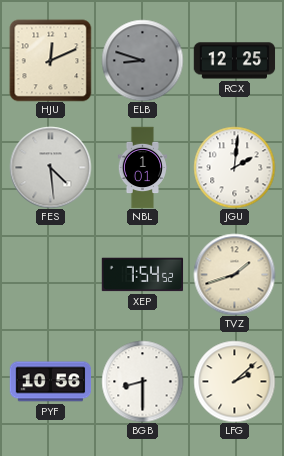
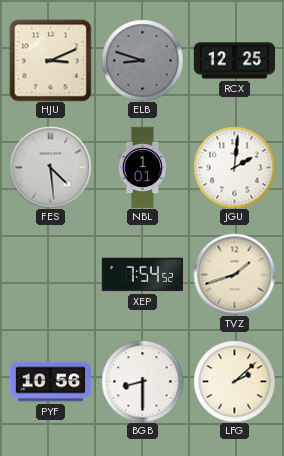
HJU: 12:11 -> 3:11
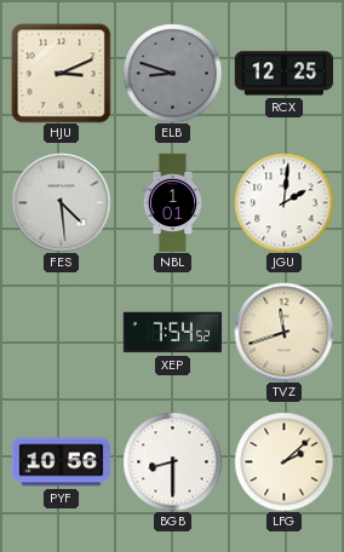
TVZ: 1:42 -> 11:42
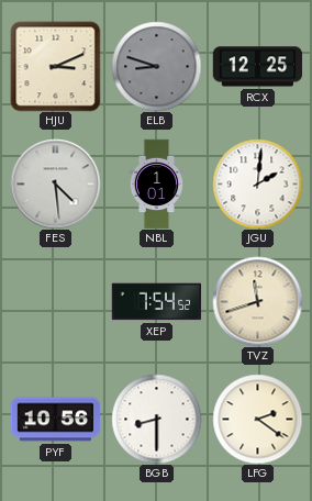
LFG: 2:08 -> 2:21
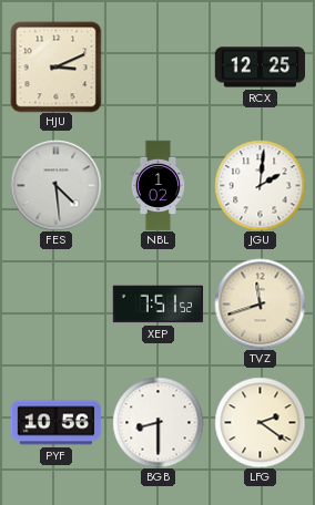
ELB: 8:48 -> none
NBL: 1:01 -> 1:02
XEP: 7:54 -> 7:51
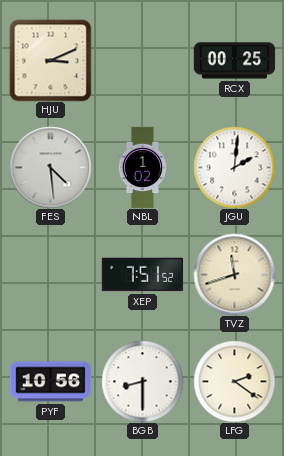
RCX: 12:25 -> 00:25
